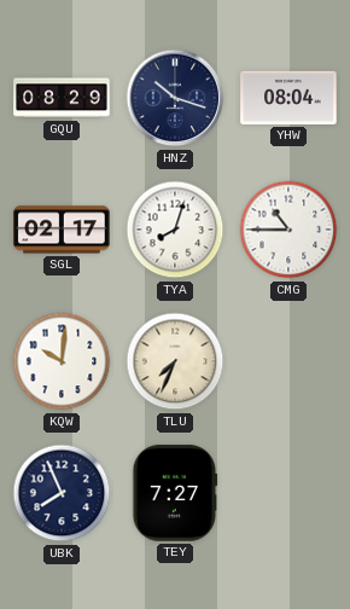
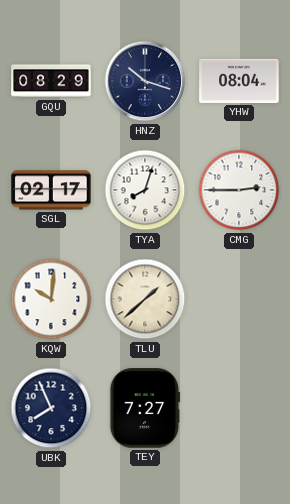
CMG: 10:45 -> 2:45
TLU: 7:34 -> 1:38
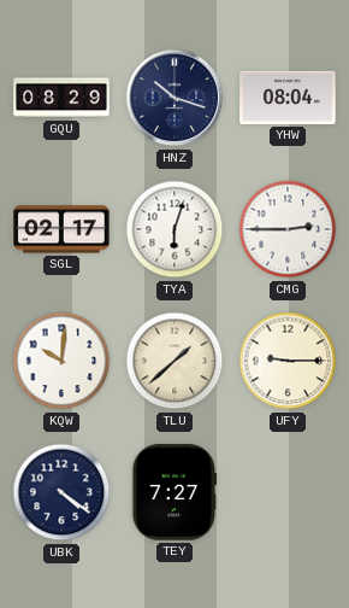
TYA: 8:03 -> 6:03
UFY: none -> 9:15
UBK: 7:56 -> 4:21
